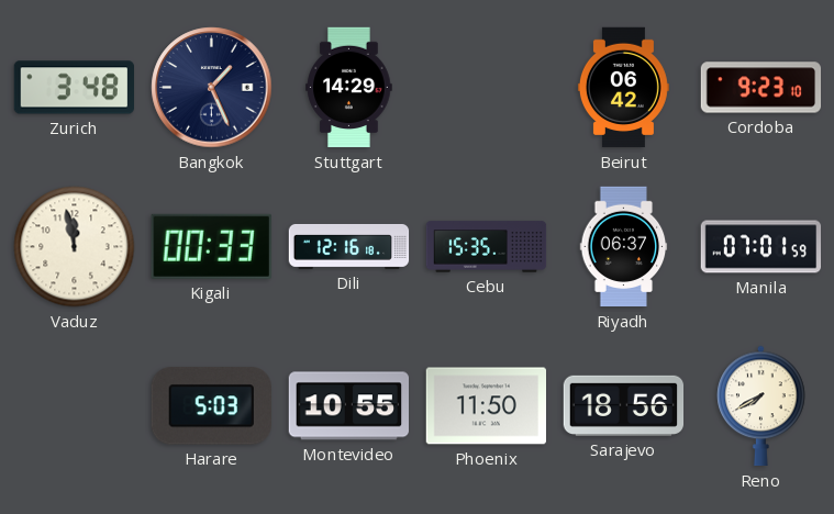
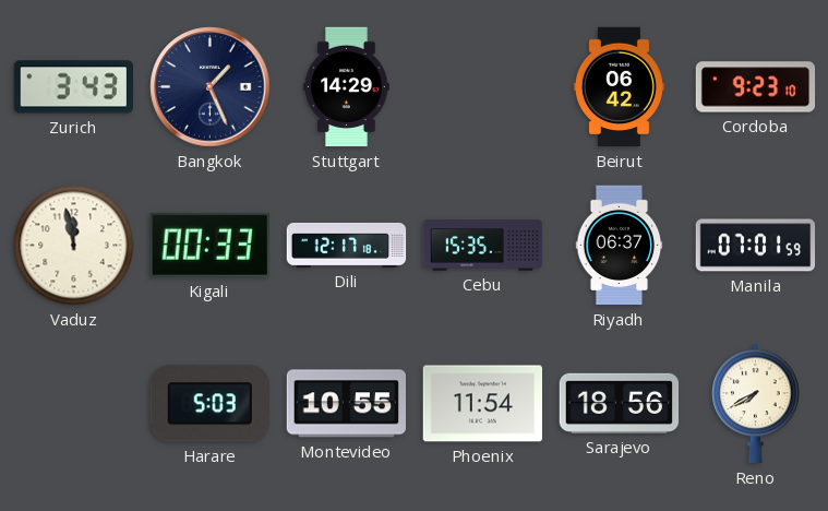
Zurich: 3:48 -> 3:43
Dili: 12:16 -> 12:17
Phoenix: 11:50 -> 11:54
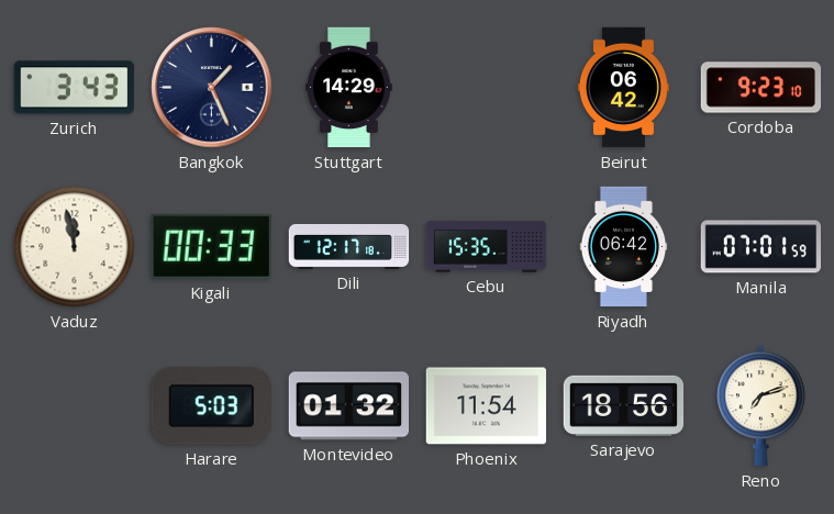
Riyadh: 06:37 -> 06:42
Montevideo: 10:55 -> 01:32
Reno: 7:40 -> 7:12
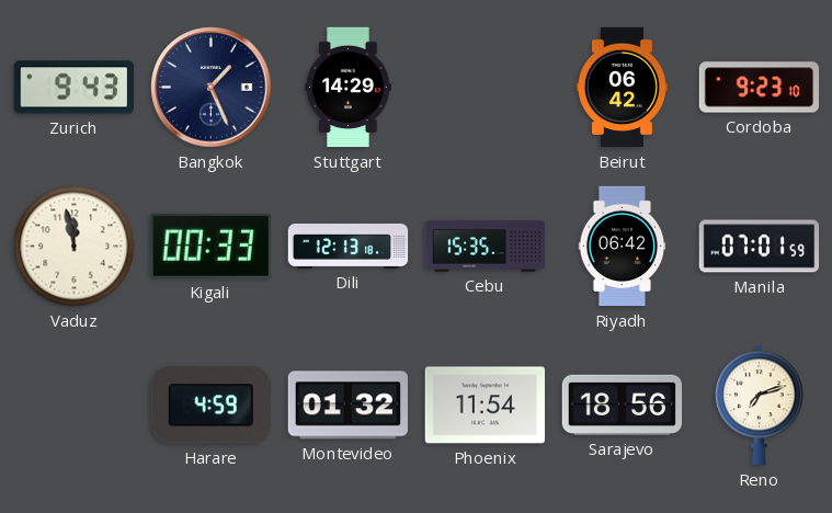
Zurich: 3:43 -> 9:43
Dili: 12:17 -> 12:13
Harare: 5:03 -> 4:59
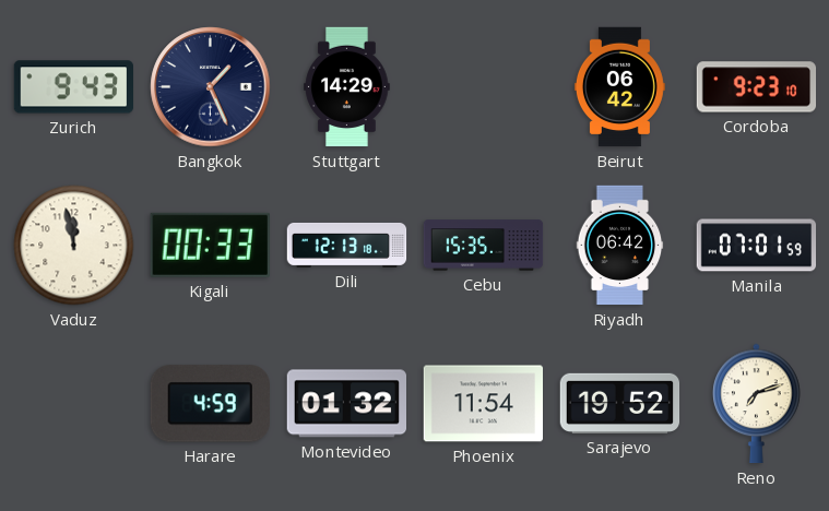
Sarajevo: 18:56 -> 19:52
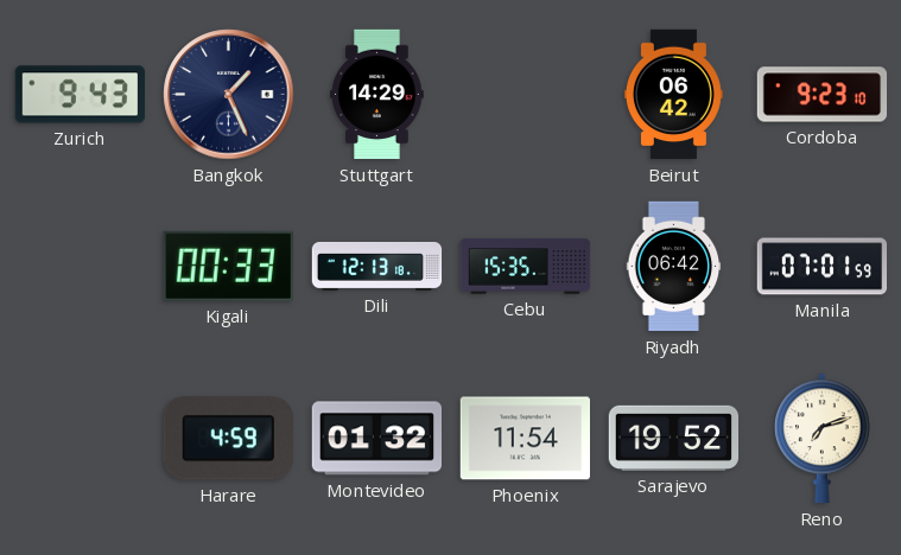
Vaduz: 11:58 -> none
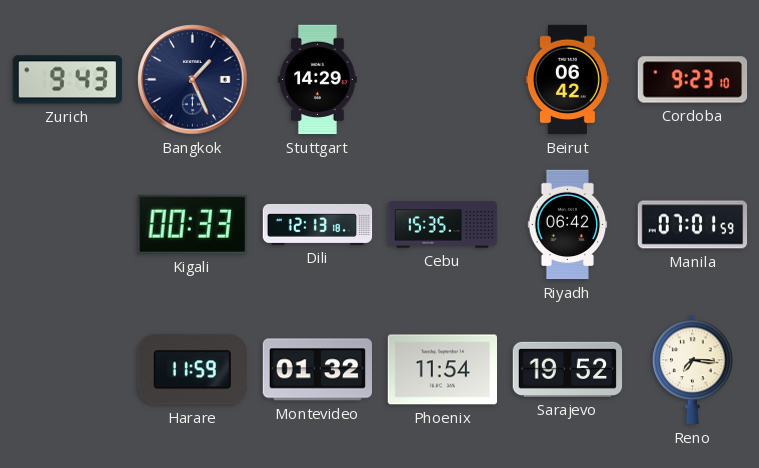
Harare: 4:59 -> 11:59
Reno: 7:12 -> 7:16
